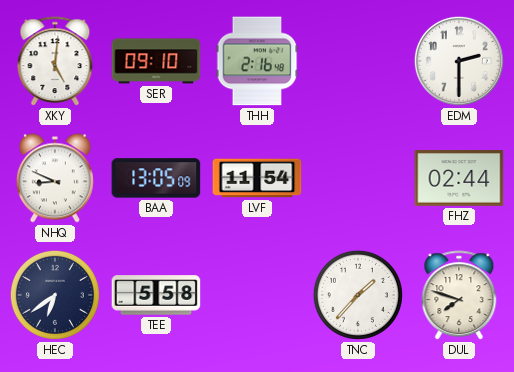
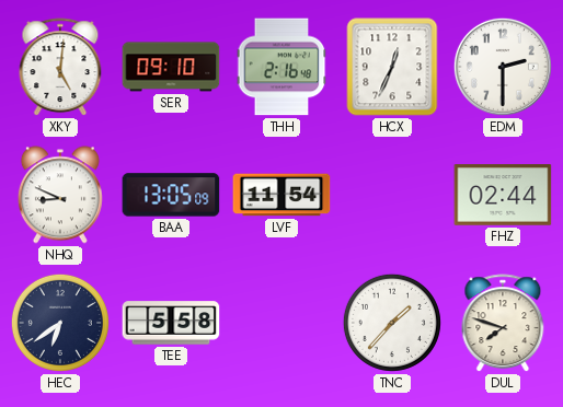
HCX: none -> 12:34
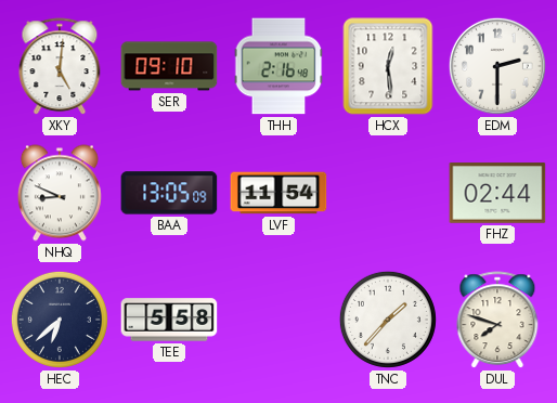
HCX: 12:34 -> 12:29
HEC: 6:39 -> 6:38
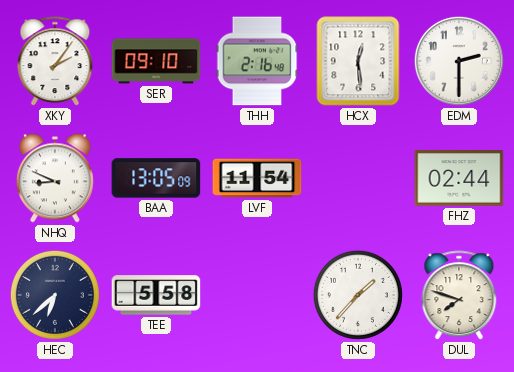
XKY: 5:01 -> 2:06
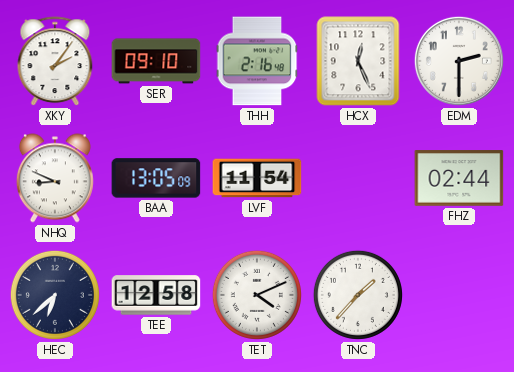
HCX: 12:29 -> 12:26
TEE: 5:58 -> 12:58
TET: none -> 4:11
DUL: 7:48 -> none
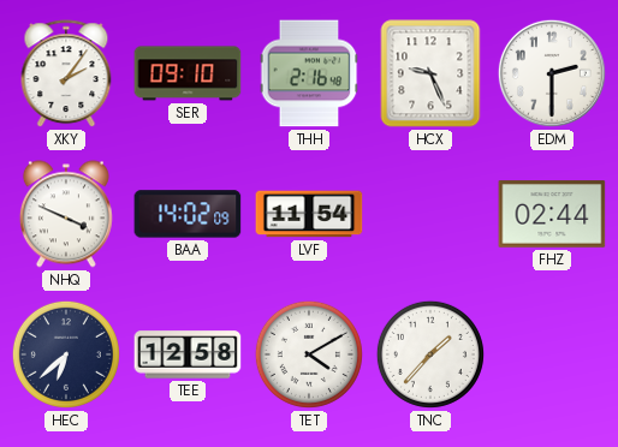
HCX: 12:26 -> 9:26
NHQ: 8:49 -> 3:49
BAA: 13:05 -> 14:02
TET: 4:11 -> 4:10
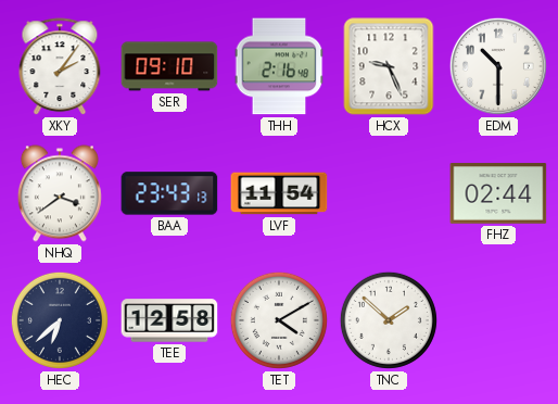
EDM: 2:30 -> 10:30
NHQ: 3:49 -> 3:39
BAA: 14:02 -> 23:43
TNC: 1:37 -> 1:52
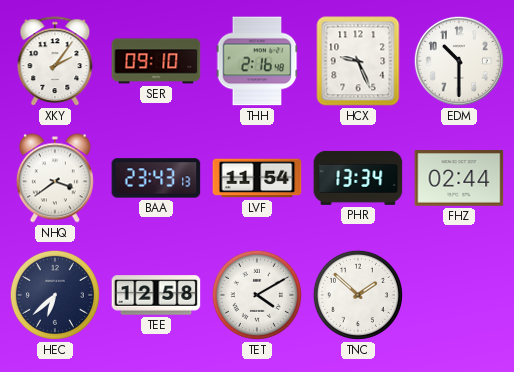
PHR: none -> 13:34
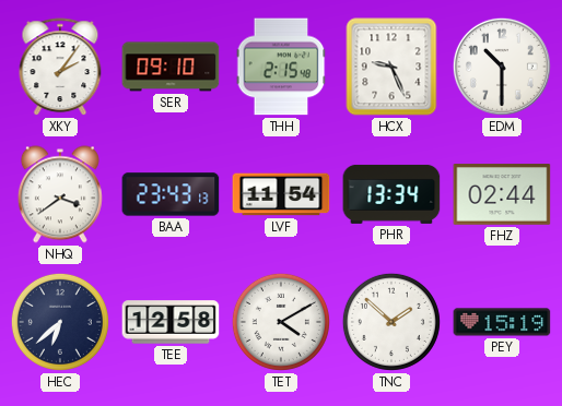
THH: 2:16 -> 2:15
PEY: none -> 15:19
